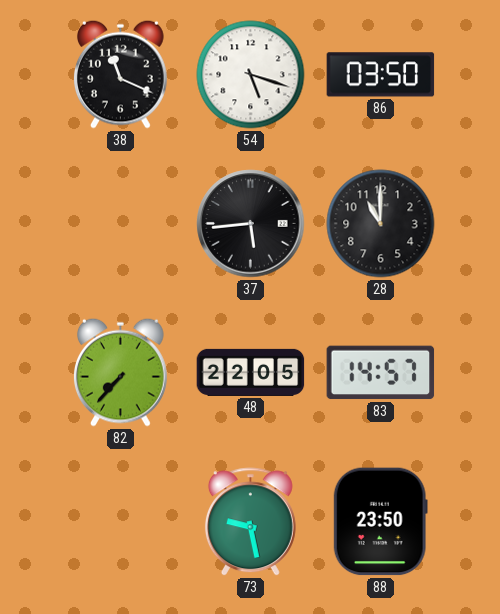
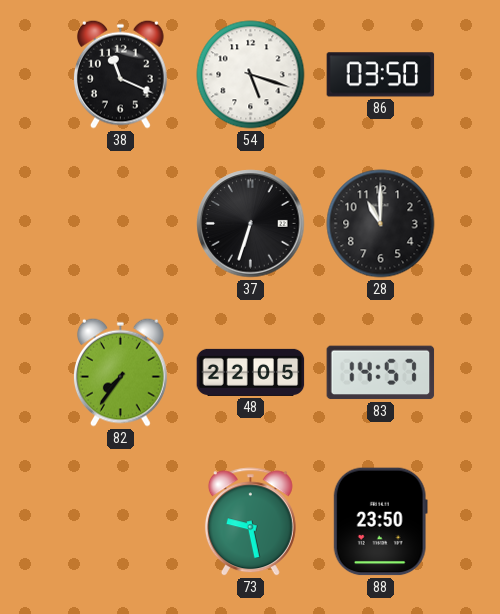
37: 5:44 -> 6:33
82: 7:37 -> 7:36
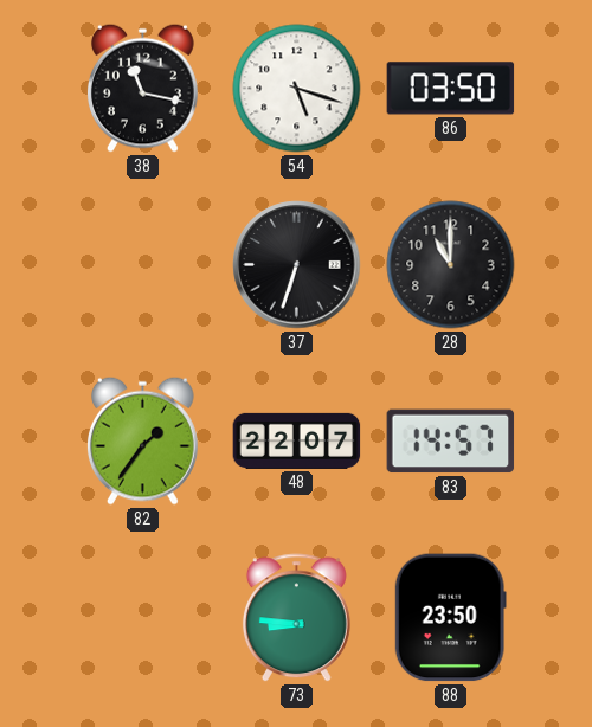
38: 11:19 -> 11:17
82: 7:36 -> 1:36
48: 22:05 -> 22:07
73: 9:28 -> 8:46
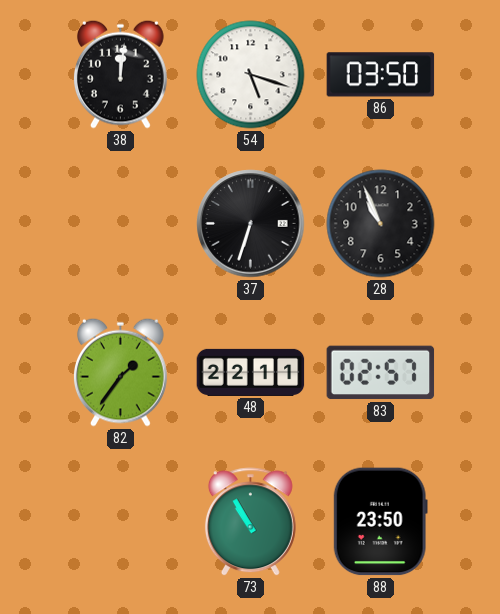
38: 11:17 -> 12:01
28: 11:00 -> 10:56
48: 22:07 -> 22:11
83: 14:57 -> 02:57
73: 8:46 -> 10:55
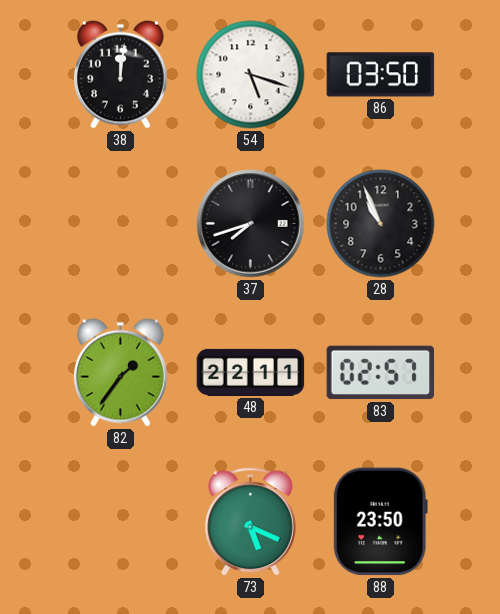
37: 6:33 -> 7:42
73: 10:55 -> 5:19
